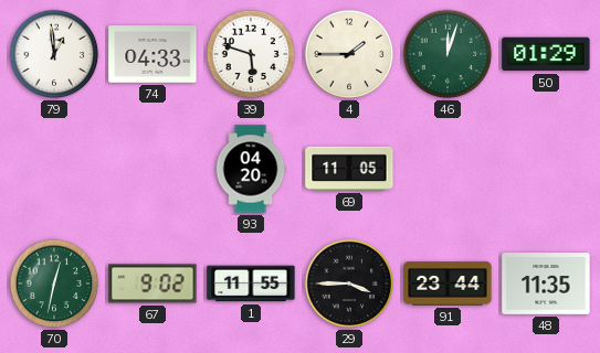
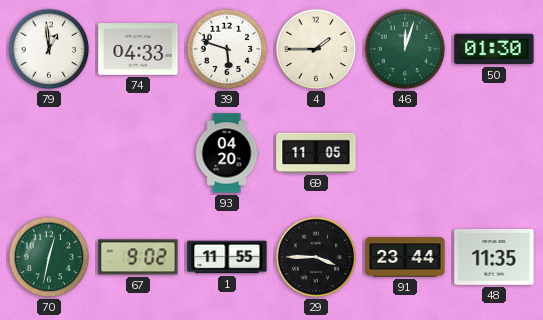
50: 01:29 -> 01:30
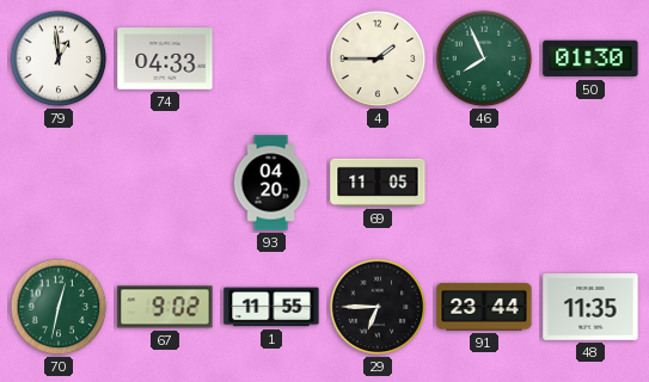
39: 5:48 -> none
46: 12:03 -> 7:56
29: 3:45 -> 6:45
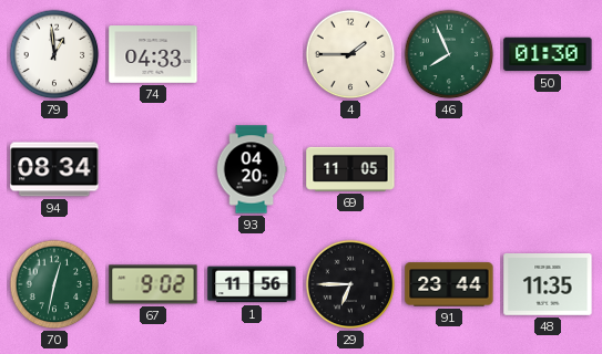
94: none -> 08:34
1: 11:55 -> 11:56
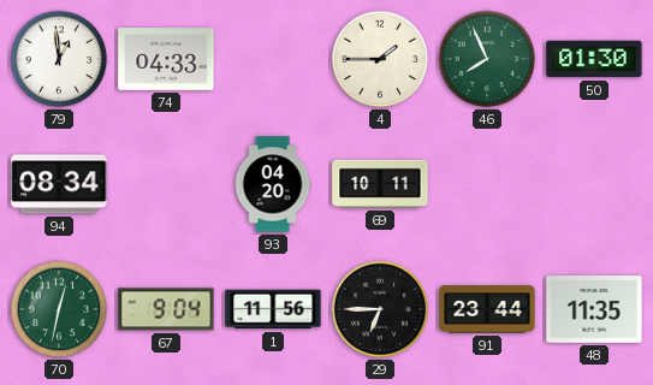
69: 11:05 -> 10:11
67: 9:02 -> 9:04
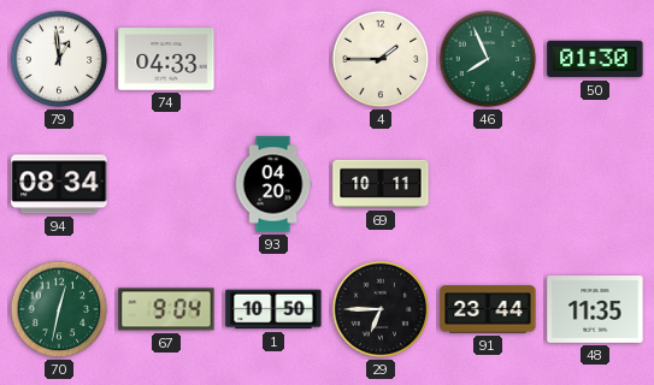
1: 11:56 -> 10:50
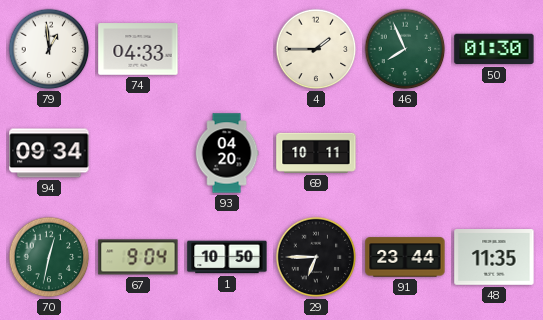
94: 08:34 -> 09:34
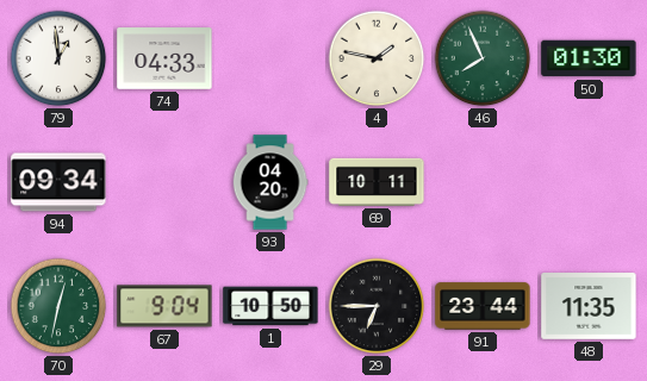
4: 1:45 -> 1:47
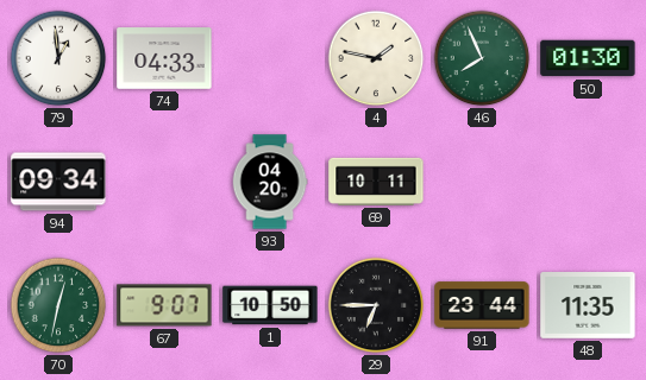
67: 9:04 -> 9:07
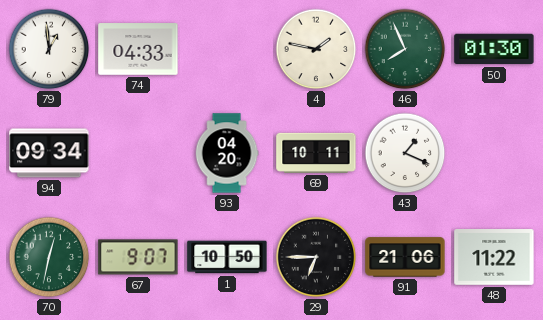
43: none -> 1:19
91: 23:44 -> 21:06
48: 11:35 -> 11:22
